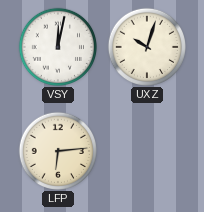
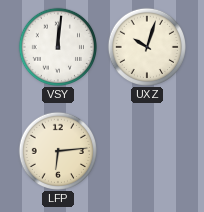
VSY: 12:02 -> 12:01
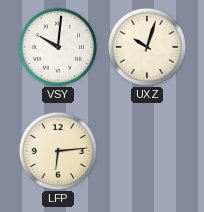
VSY: 12:01 -> 10:01
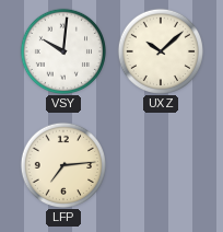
UXZ: 10:03 -> 10:08
LFP: 6:14 -> 7:14
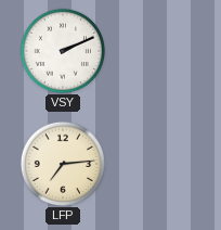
VSY: 10:01 -> 2:11
UXZ: 10:08 -> none
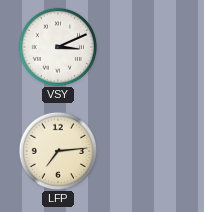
VSY: 2:11 -> 3:11
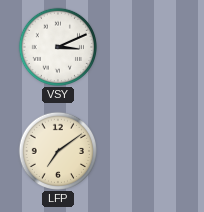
LFP: 7:14 -> 7:09
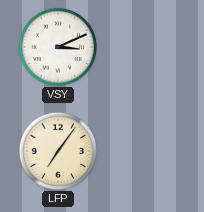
LFP: 7:09 -> 7:06
